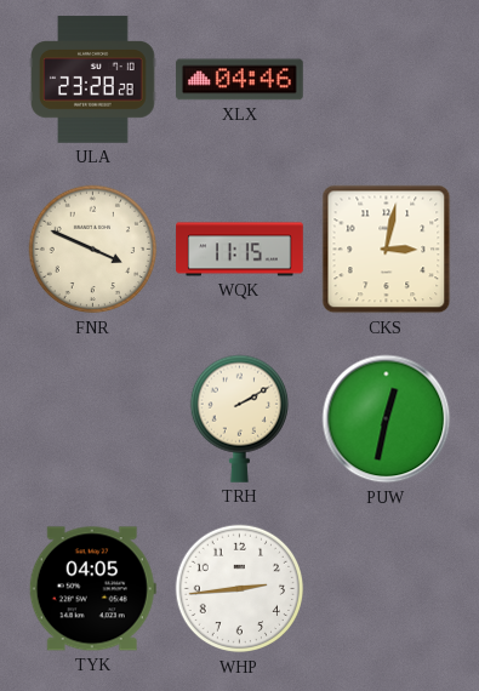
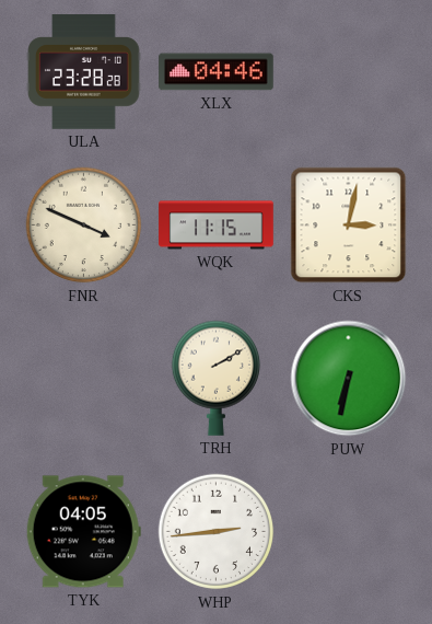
PUW: 12:32 -> 6:32
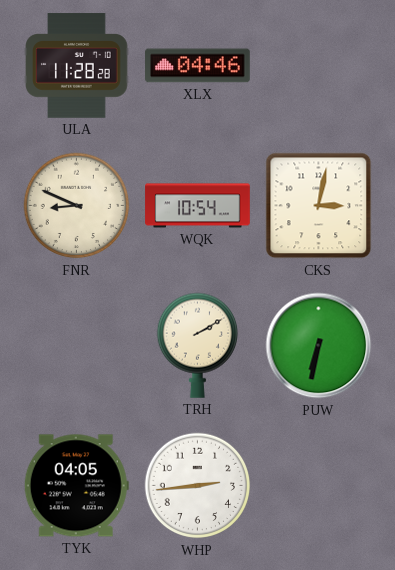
ULA: 23:28 -> 11:28
FNR: 3:49 -> 8:49
WQK: 11:15 -> 10:54
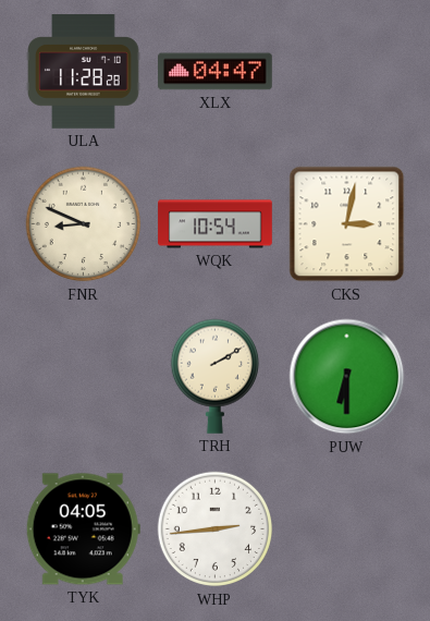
XLX: 04:46 -> 04:47
PUW: 6:32 -> 6:30
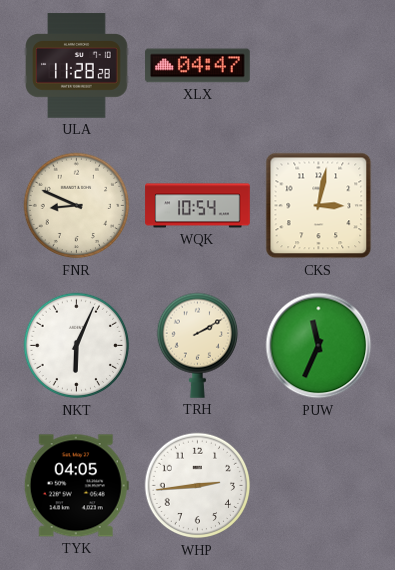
NKT: none -> 6:04
PUW: 6:30 -> 11:34
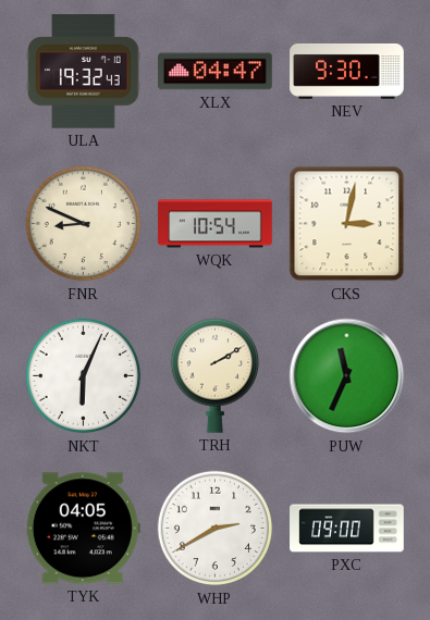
ULA: 11:28 -> 19:32
NEV: none -> 9:30
WHP: 2:44 -> 2:40
PXC: none -> 09:00
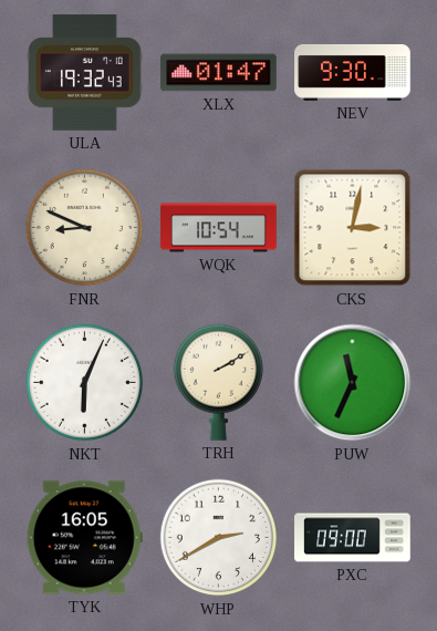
XLX: 04:47 -> 01:47
TYK: 04:05 -> 16:05
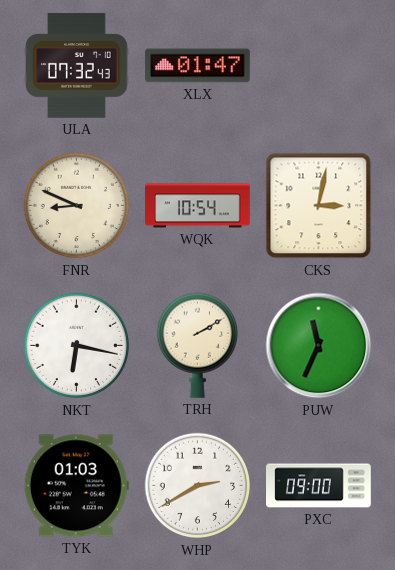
ULA: 19:32 -> 07:32
NEV: 9:30 -> none
NKT: 6:04 -> 6:17
TYK: 16:05 -> 01:03
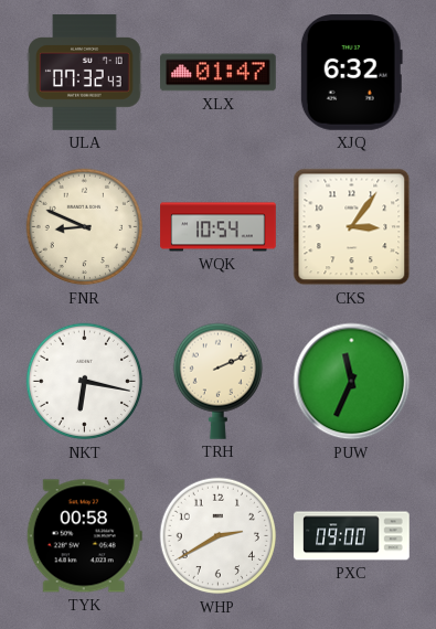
XJQ: none -> 6:32
CKS: 3:02 -> 3:06
TRH: 2:10 -> 2:11
TYK: 01:03 -> 00:58
